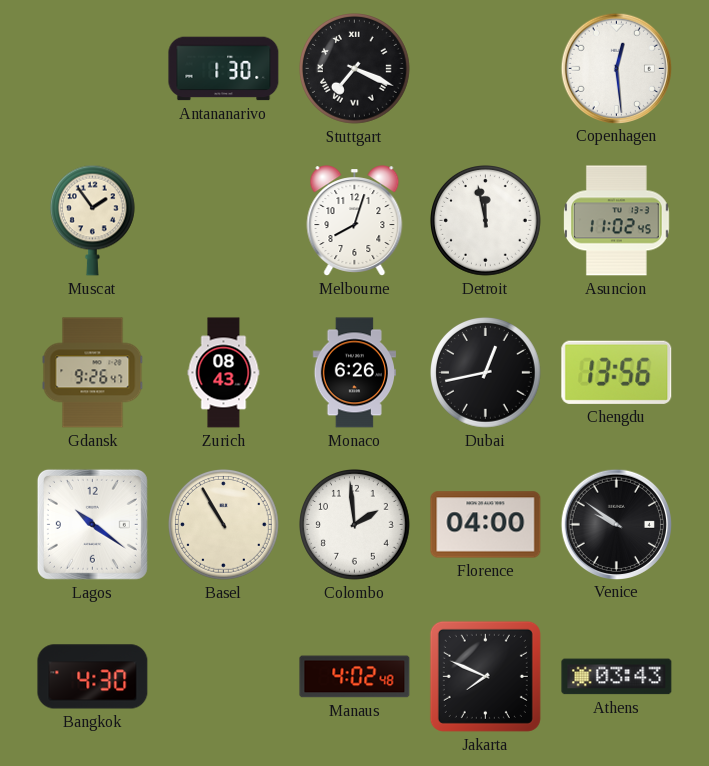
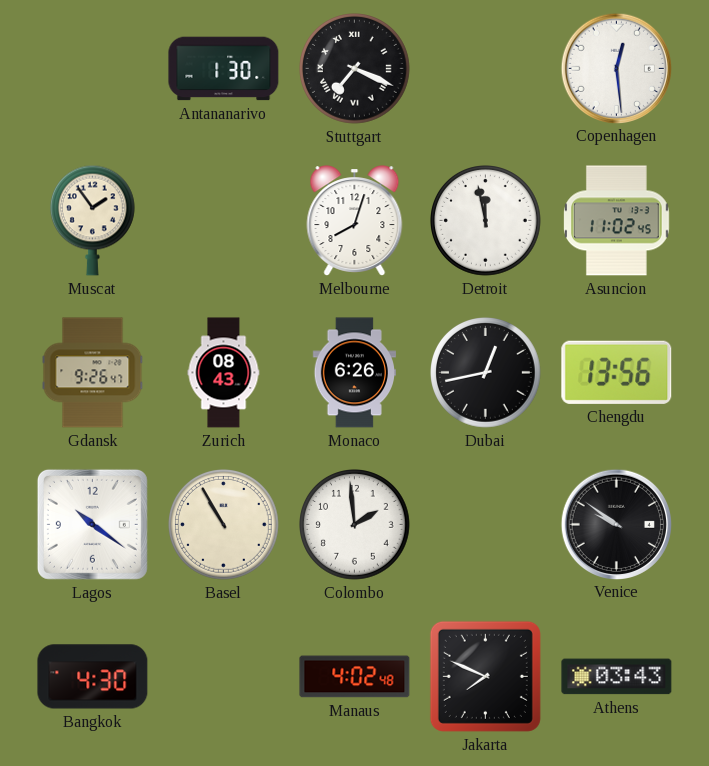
Florence: 04:00 -> none
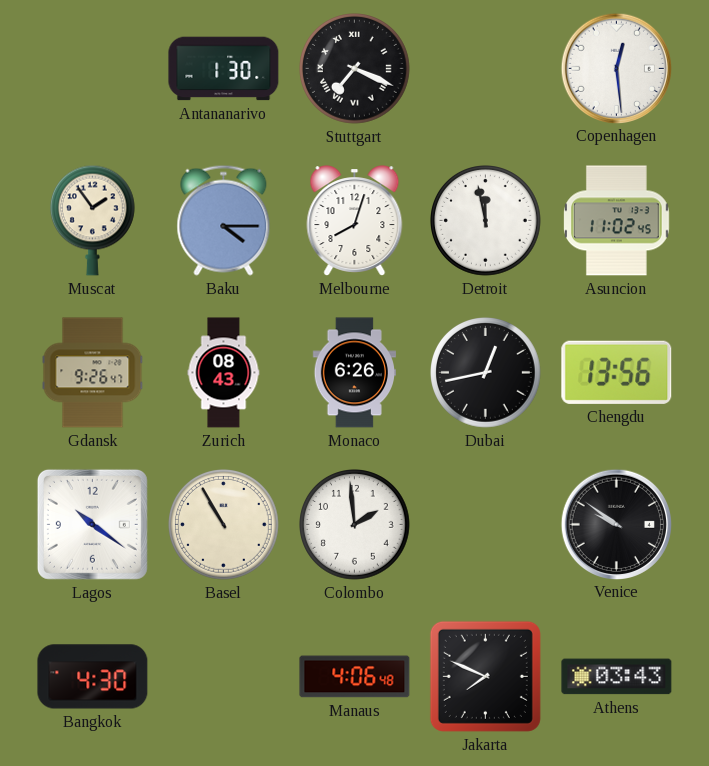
Baku: none -> 4:15
Manaus: 4:02 -> 4:06
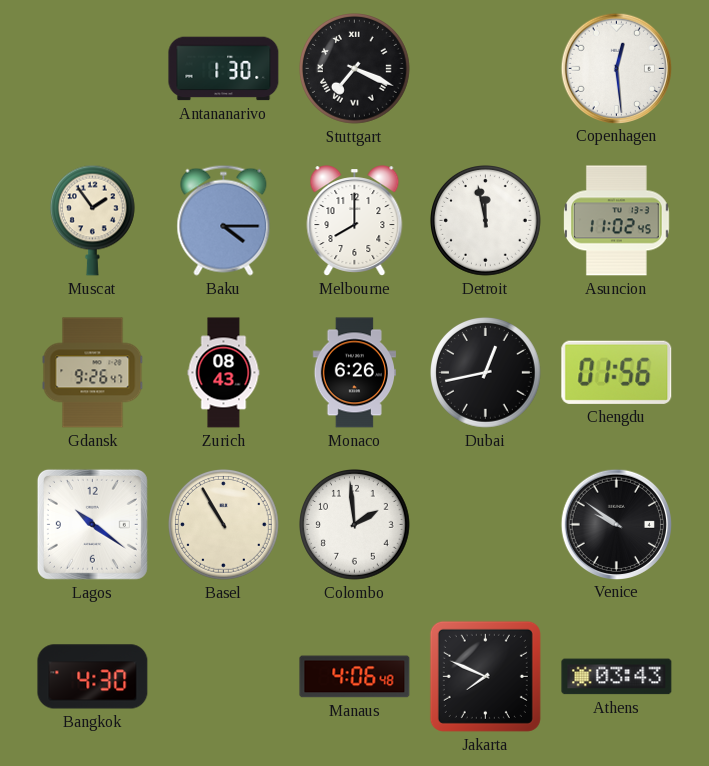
Melbourne: 8:03 -> 8:00
Chengdu: 13:56 -> 01:56
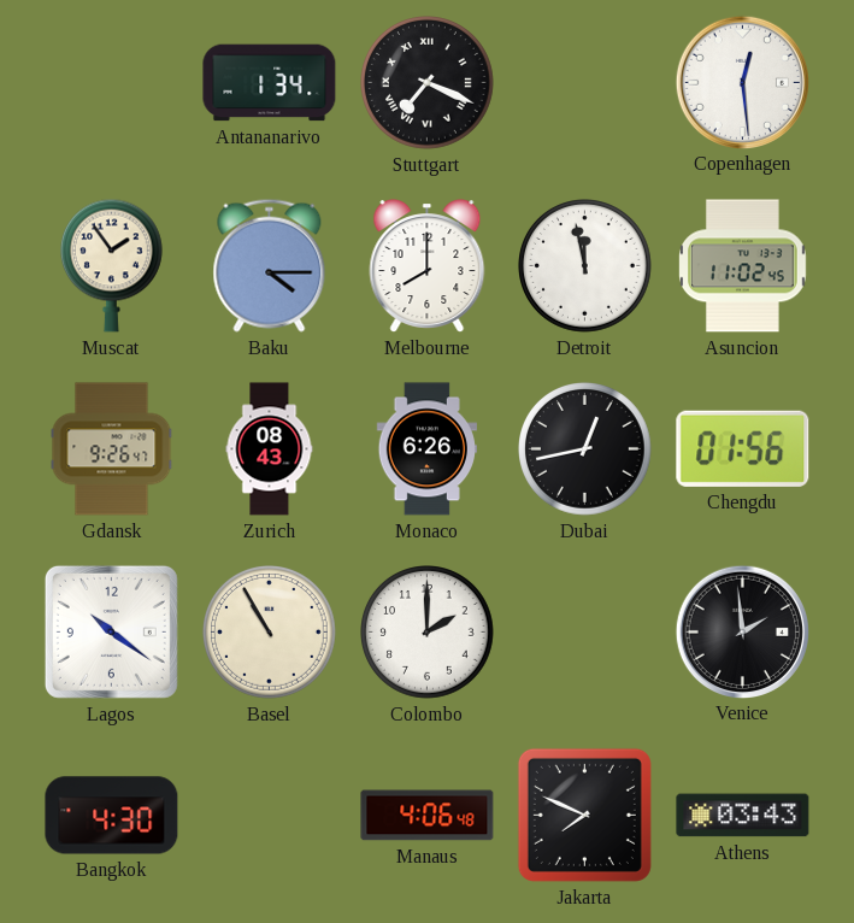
Antananarivo: 1:30 -> 1:34
Colombo: 1:59 -> 2:00
Venice: 9:51 -> 1:59
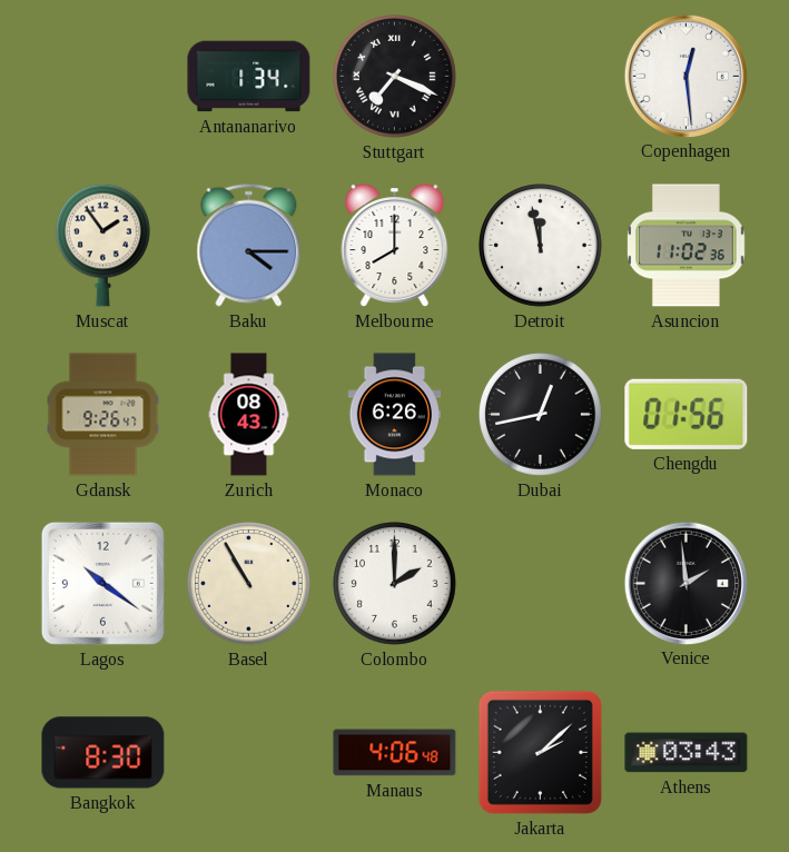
Asuncion: 11:02:45 -> 11:02:36
Bangkok: 4:30 -> 8:30
Jakarta: 7:49 -> 2:08
